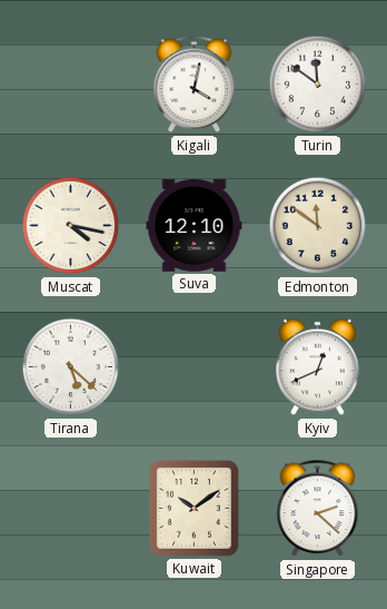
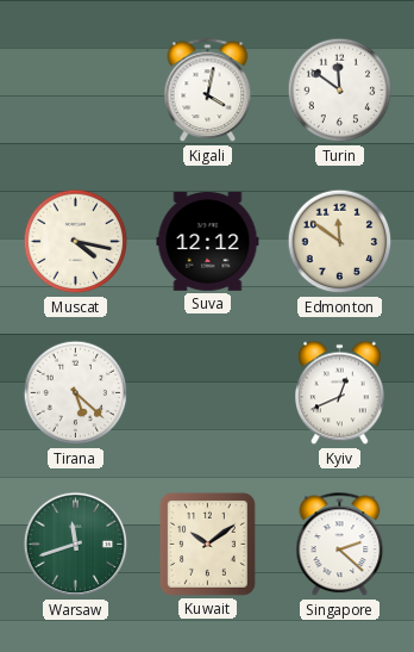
Suva: 12:10 -> 12:12
Warsaw: none -> 11:42
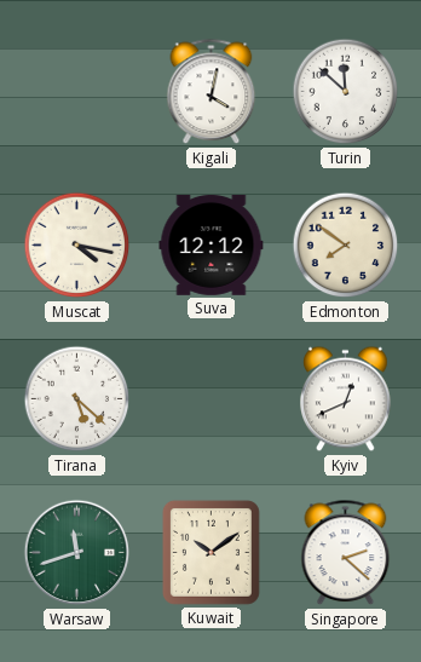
Turin: 11:51 -> 11:52
Edmonton: 11:51 -> 7:51
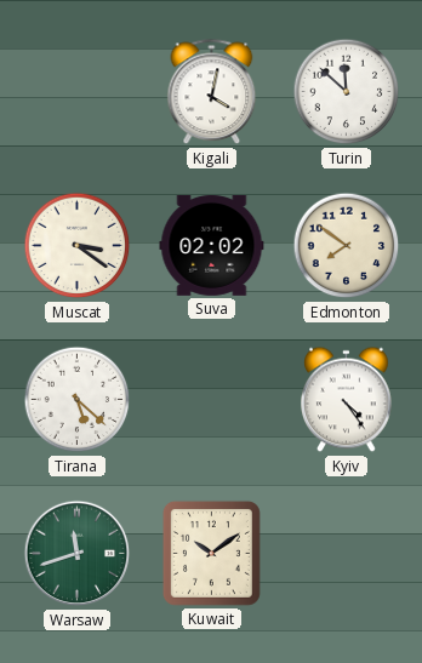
Muscat: 4:17 -> 3:21
Suva: 12:12 -> 02:02
Kyiv: 12:41 -> 4:24
Singapore: 2:22 -> none
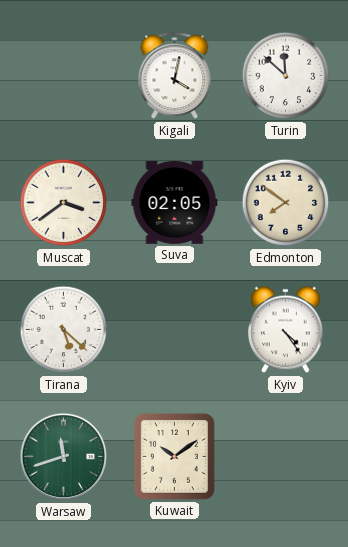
Muscat: 3:21 -> 3:39
Suva: 02:02 -> 02:05
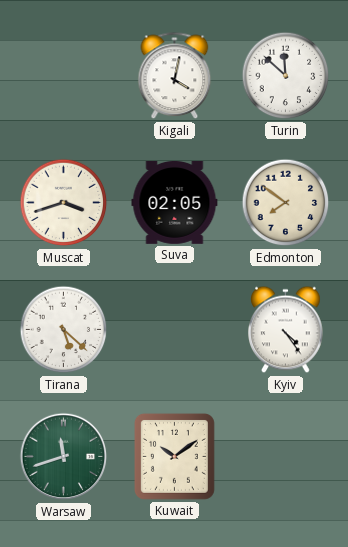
Muscat: 3:39 -> 3:42
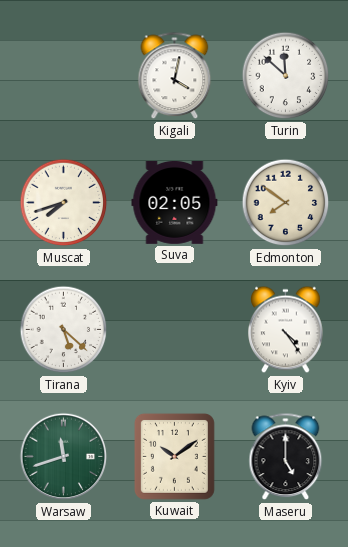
Muscat: 3:42 -> 7:42
Maseru: none -> 5:00
